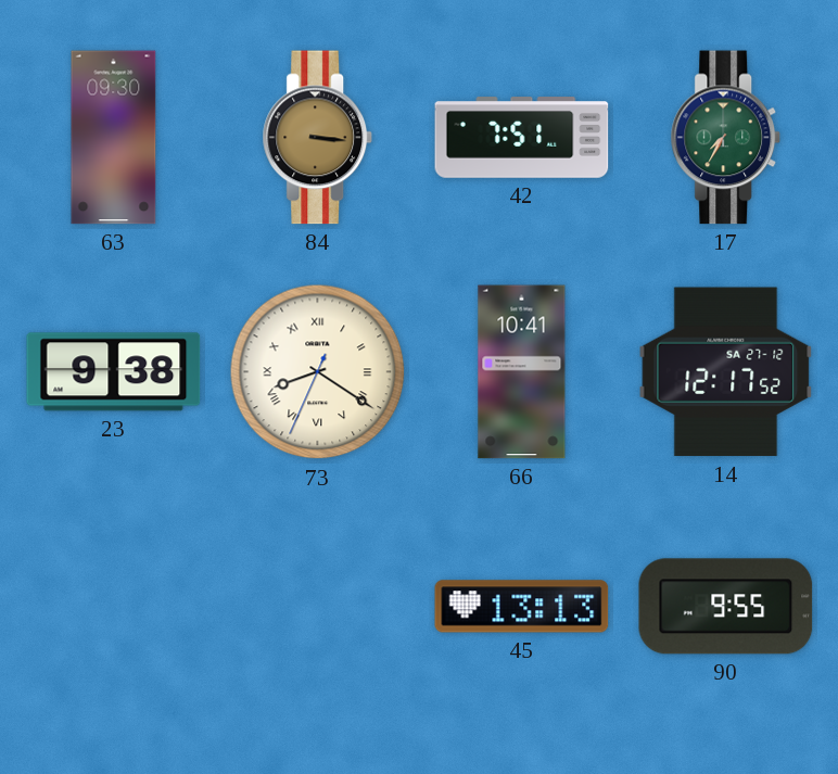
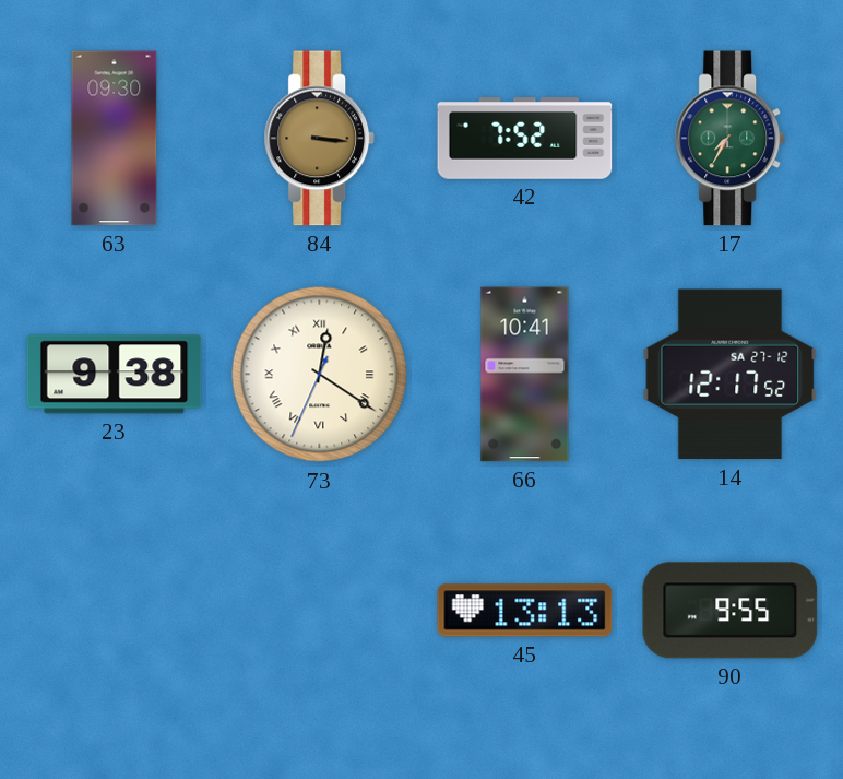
42: 7:51 -> 7:52
73: 8:20 -> 12:20
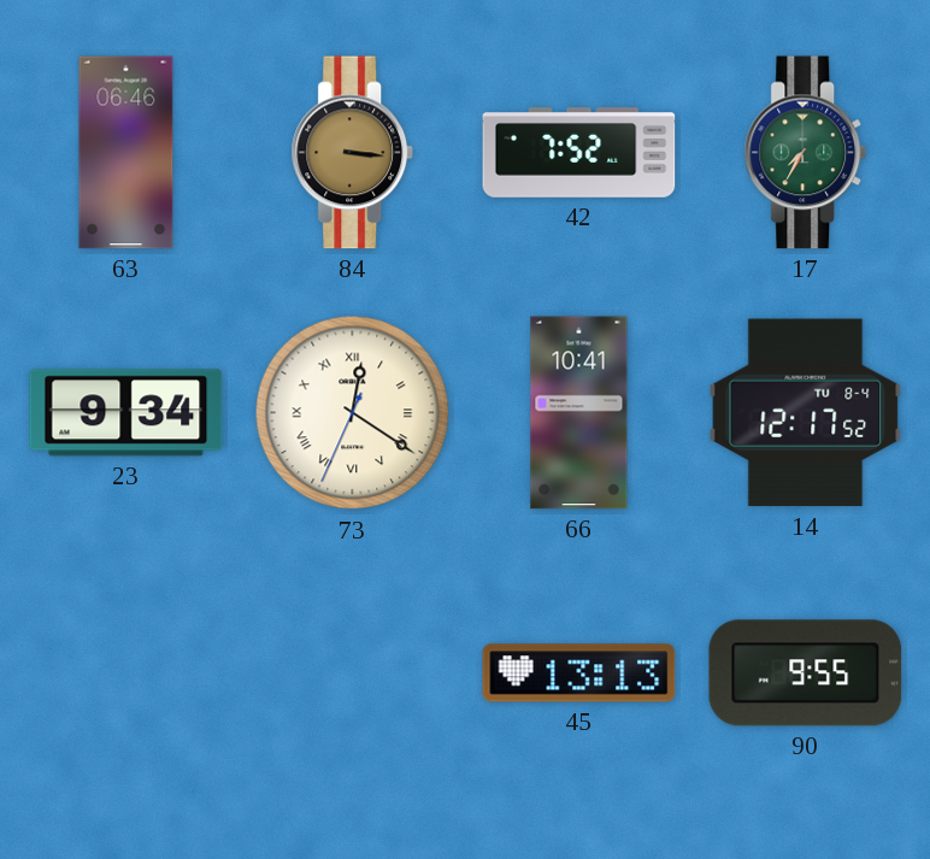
63: 09:30 -> 06:46
23: 9:38 -> 9:34
14 date: SA 27-12 -> TU 8-4
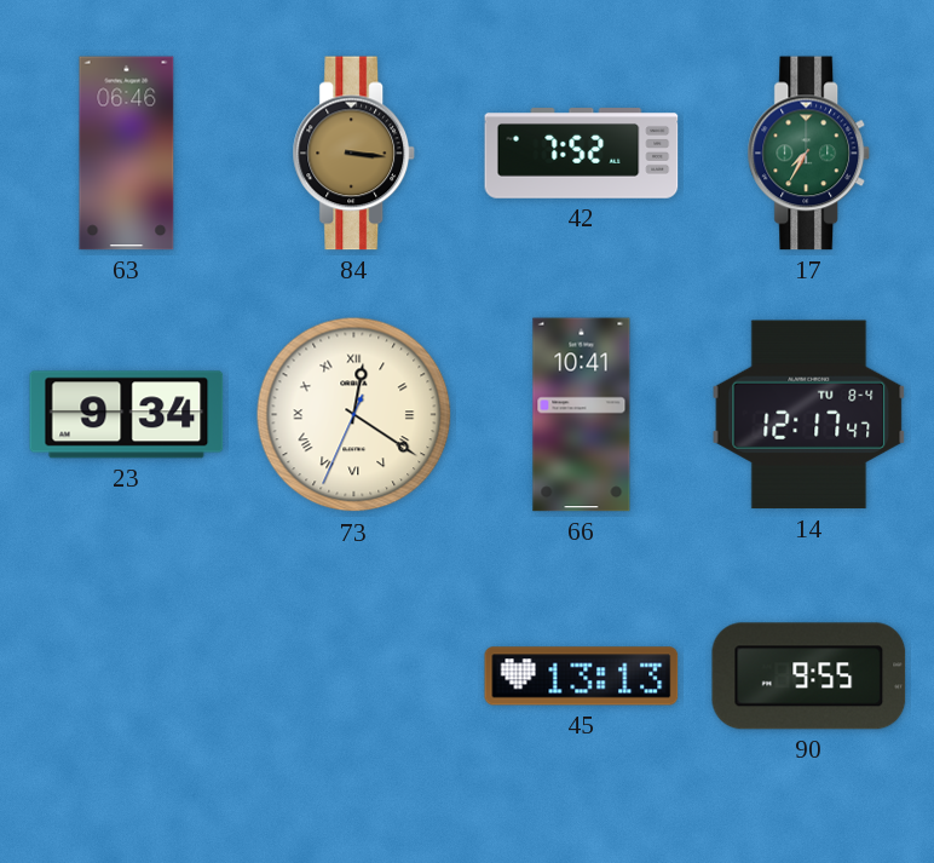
14: 12:17:52 -> 12:17:47
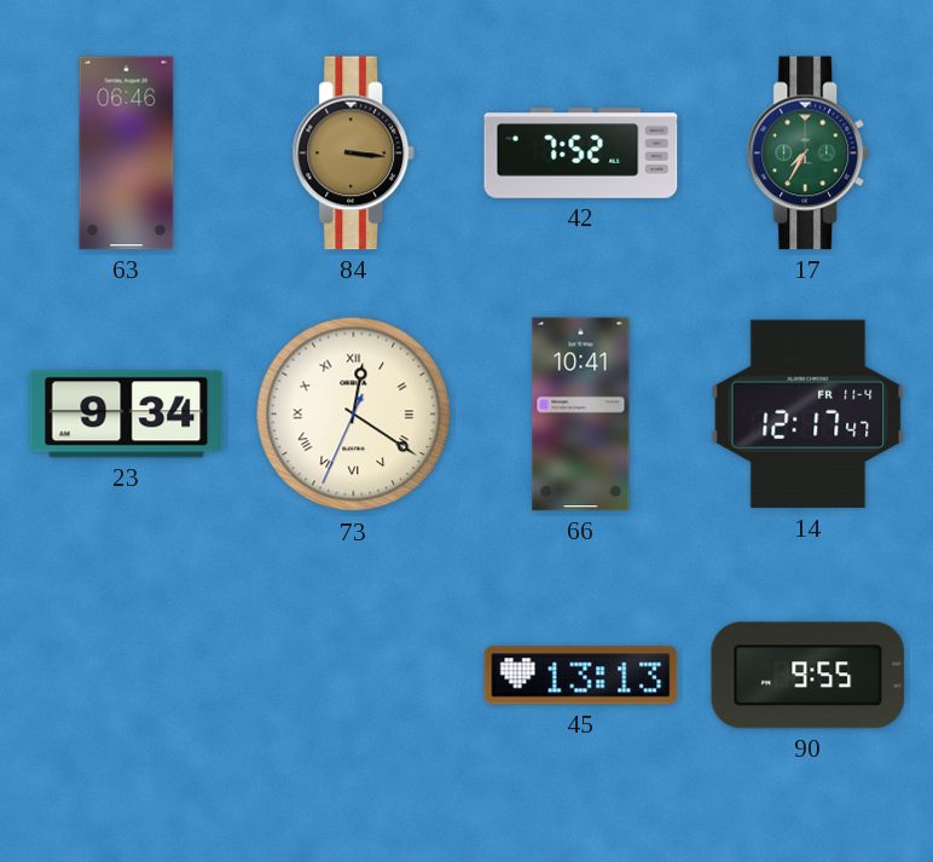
14 date: TU 8-4 -> FR 11-4
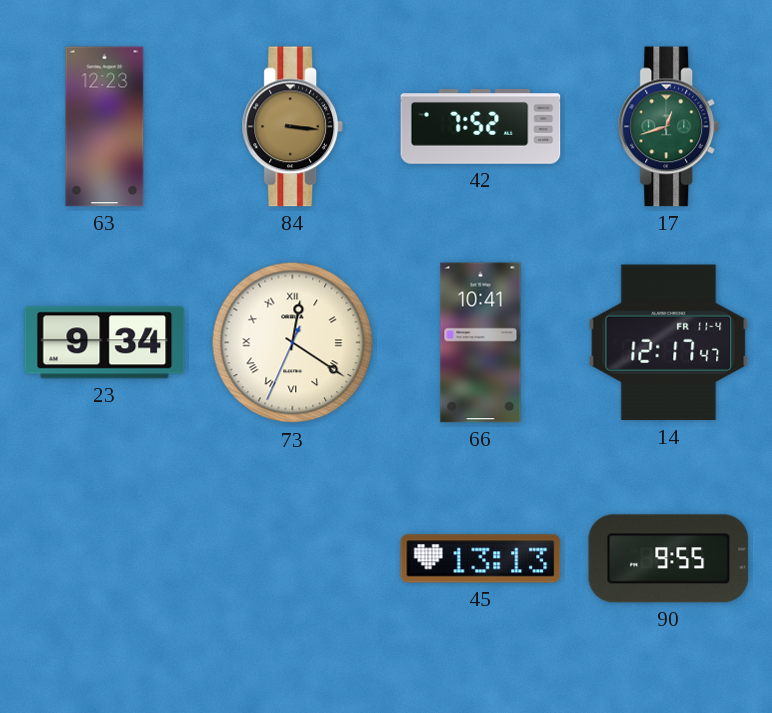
63: 06:46 -> 12:23
17: 7:35 -> 12:42
